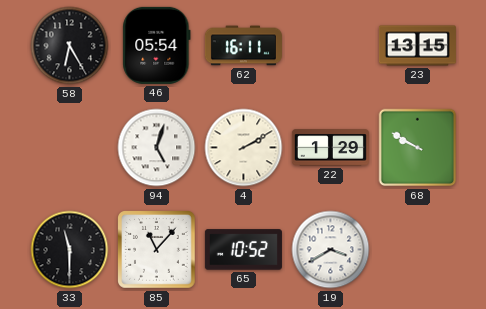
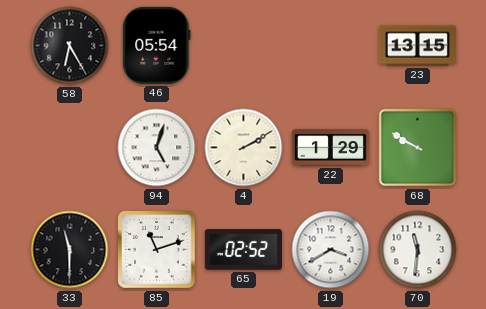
62: 16:11 -> none
85: 11:07 -> 11:12
65: 10:52 -> 02:52
70: none -> 11:31
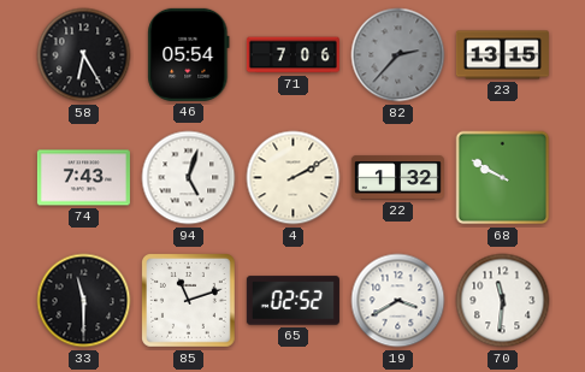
71: none -> 7:06
82: none -> 2:37
74: none -> 7:43
22: 1:29 -> 1:32
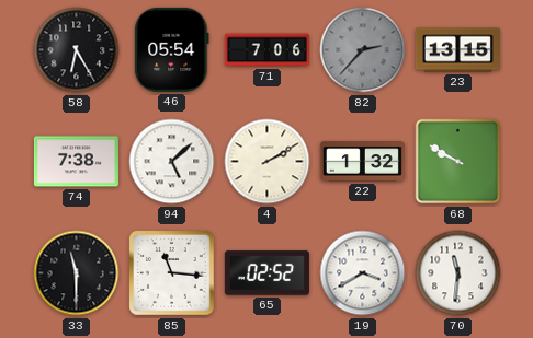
74: 7:43 -> 7:38
94: 5:03 -> 5:08
85: 11:12 -> 11:16
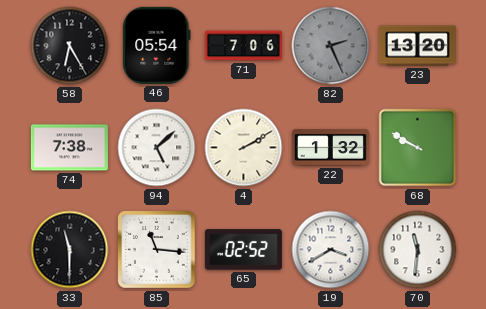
82: 2:37 -> 2:26
23: 13:15 -> 13:20
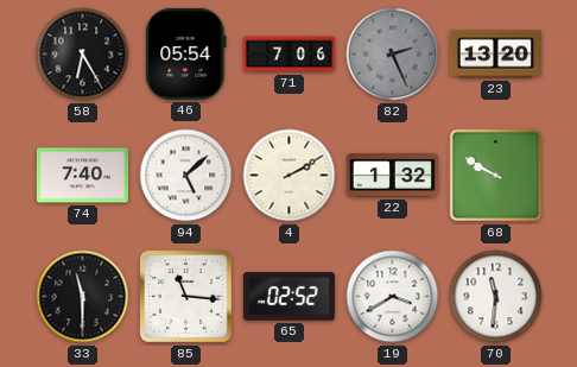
74: 7:38 -> 7:40
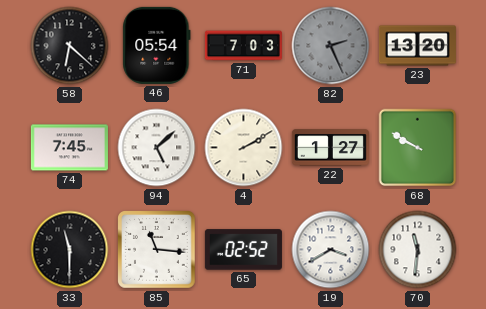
58: 6:25 -> 6:22
71: 7:06 -> 7:03
74: 7:40 -> 7:45
22: 1:32 -> 1:27
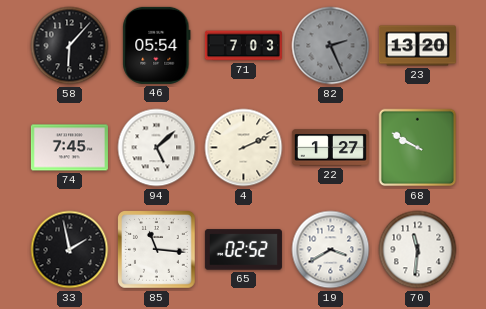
58: 6:22 -> 6:07
4: 2:10 -> 2:11
33: 11:30 -> 1:58
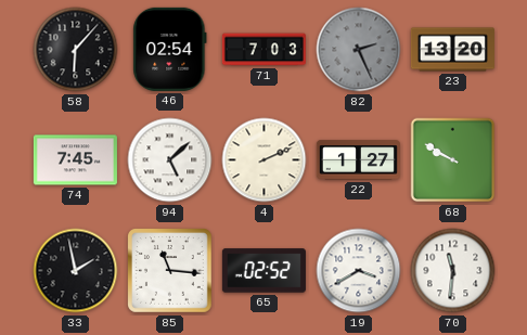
46: 05:54 -> 02:54
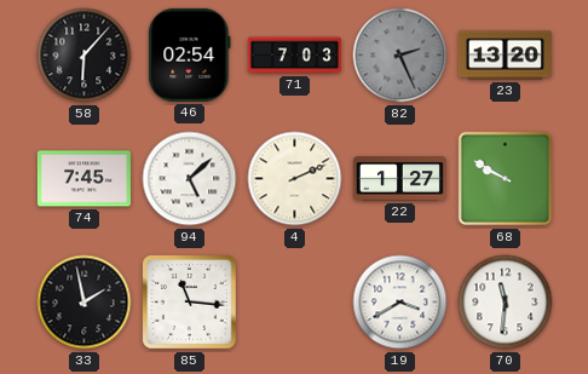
65: 02:52 -> none
